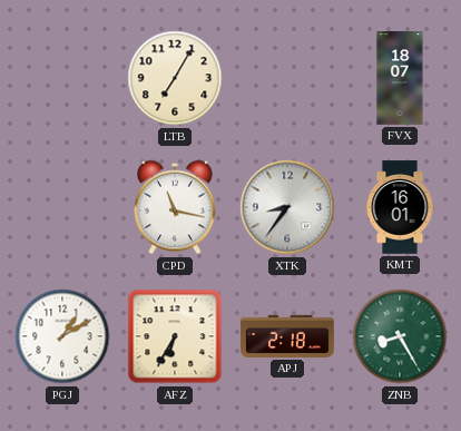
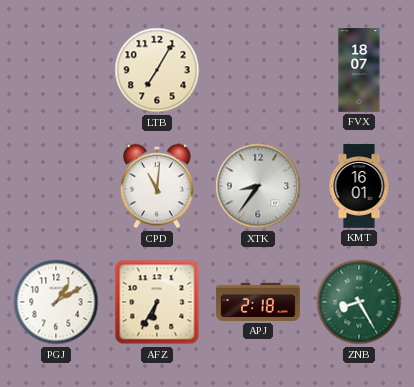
CPD: 11:17 -> 11:01
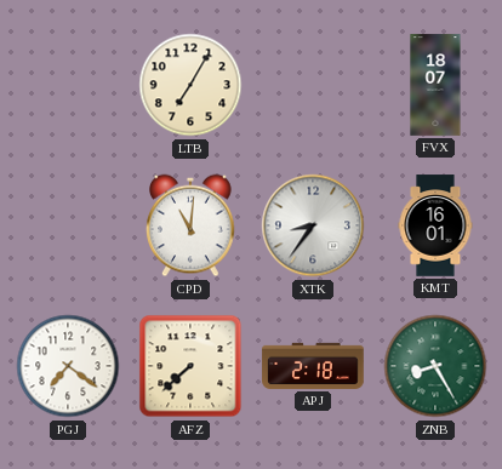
PGJ: 1:10 -> 7:21
AFZ: 6:35 -> 7:38
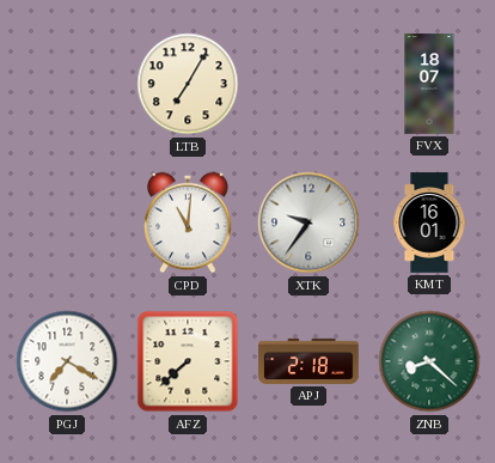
XTK: 8:36 -> 9:36
PGJ: 7:21 -> 7:20
ZNB: 8:25 -> 8:22
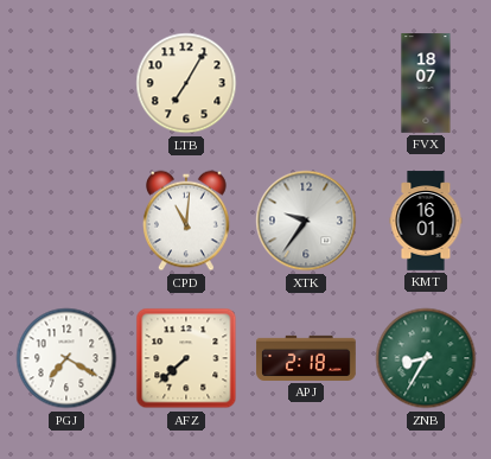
ZNB: 8:22 -> 8:35
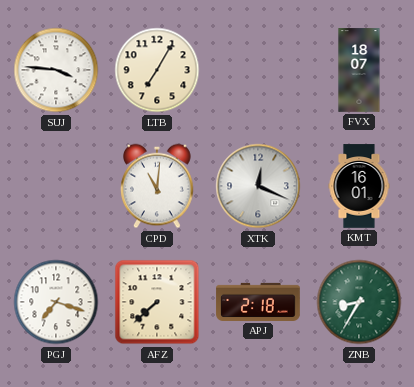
SUJ: none -> 3:46
XTK: 9:36 -> 12:19
PGJ: 7:20 -> 7:18
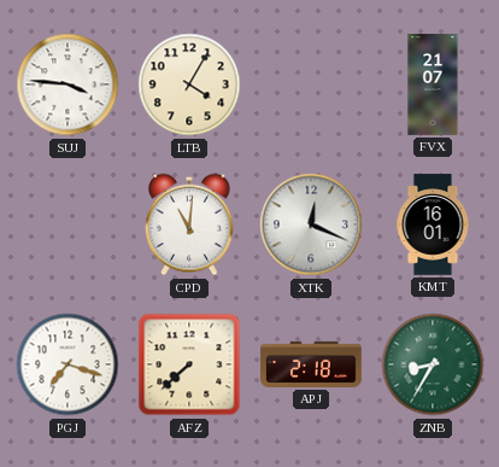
LTB: 7:05 -> 4:05
FVX: 18:07 -> 21:07
